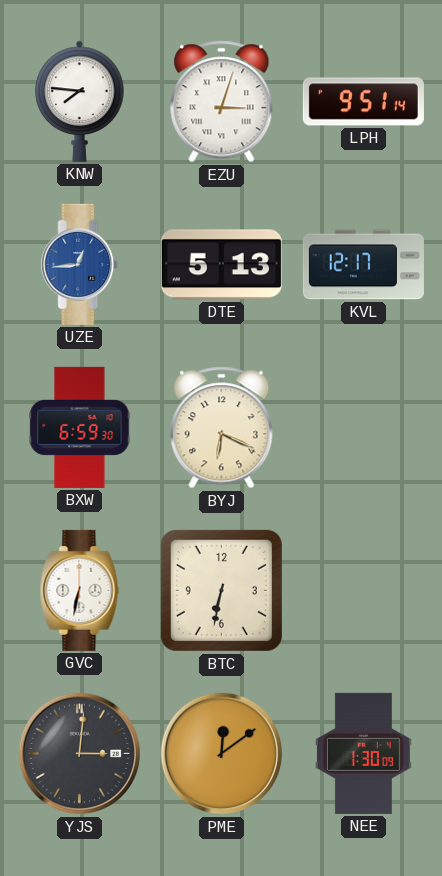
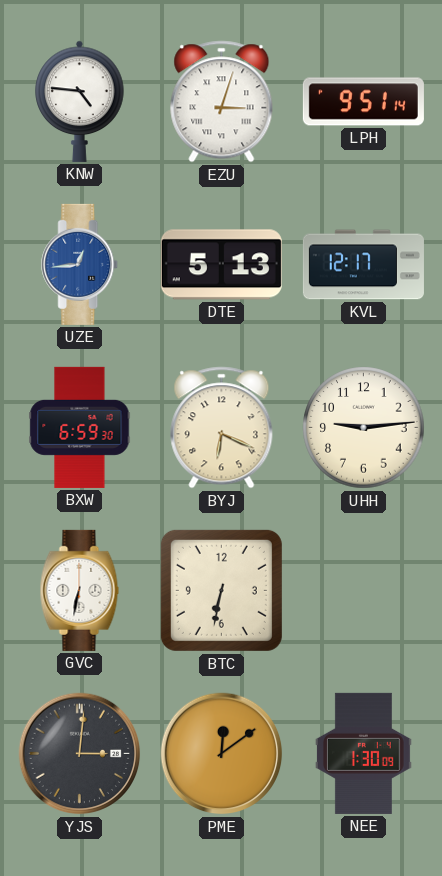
KNW: 7:46 -> 4:46
UHH: none -> 9:14
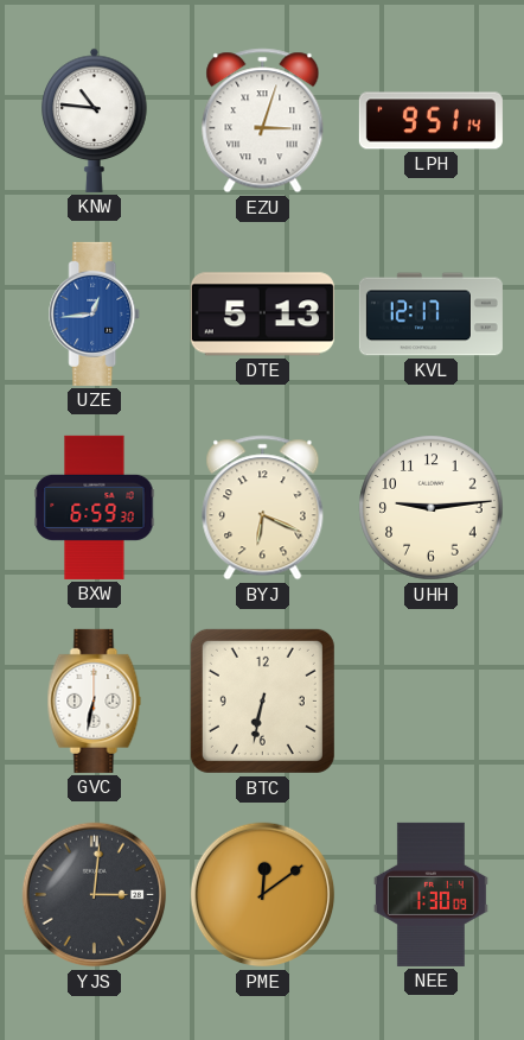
KNW: 4:46 -> 10:46
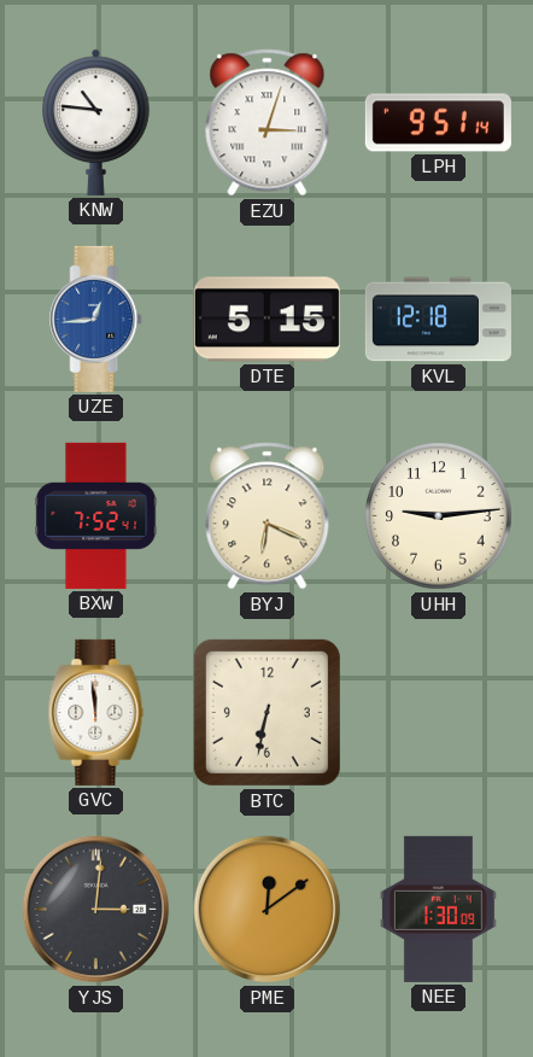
DTE: 5:13 -> 5:15
KVL: 12:17 -> 12:18
BXW: 6:59 -> 7:52
GVC: 6:32 -> 11:59
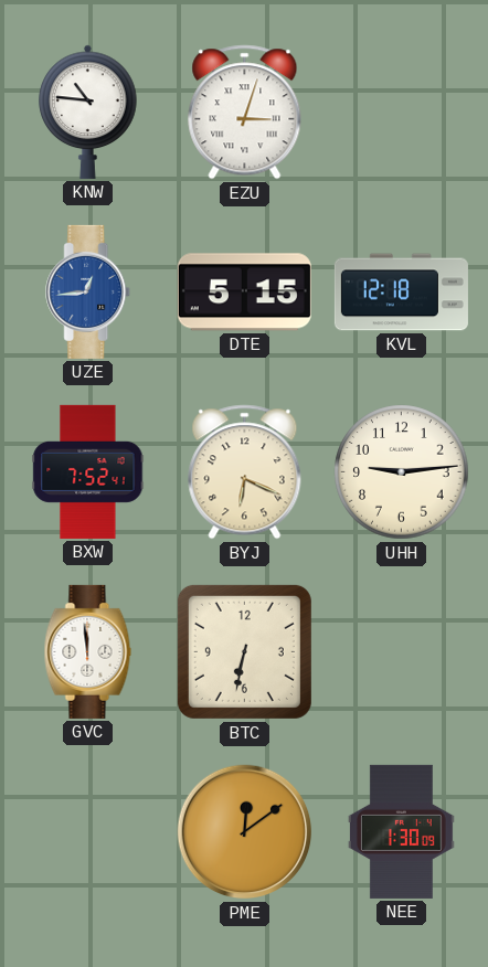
LPH: 9:51 -> none
YJS: 3:01 -> none
